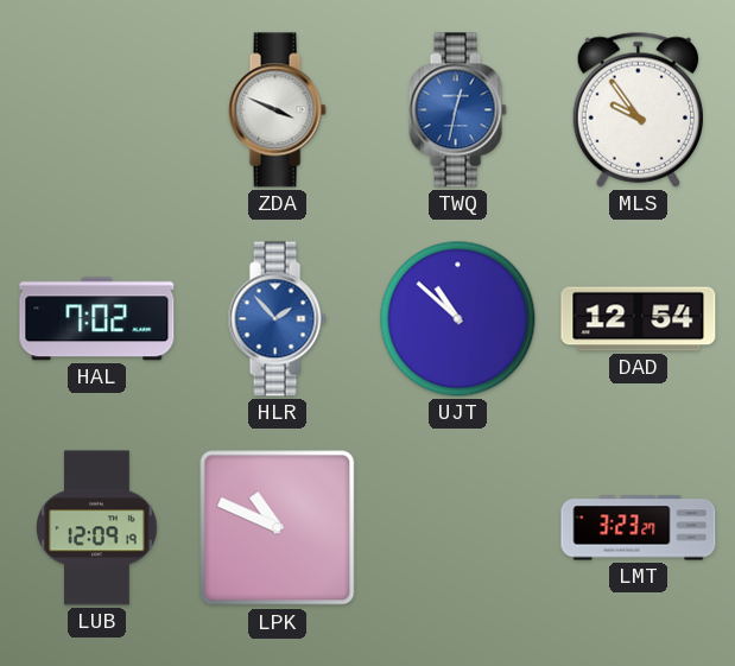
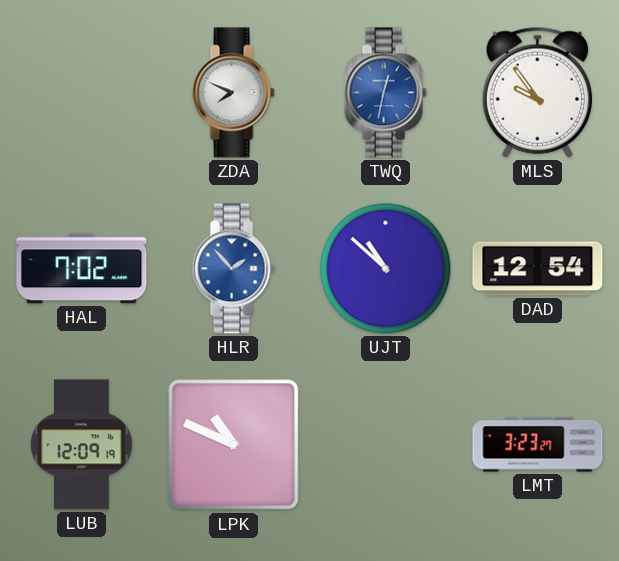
ZDA: 3:49 -> 7:49
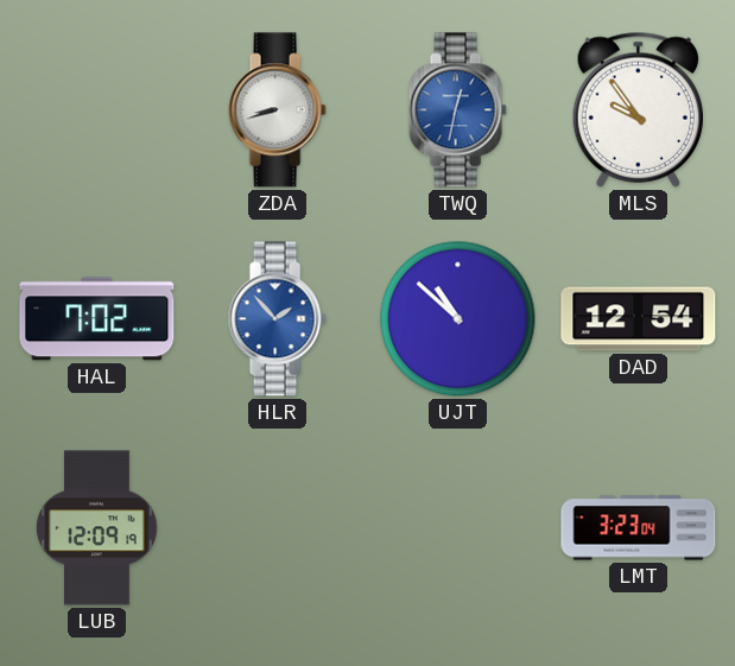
ZDA: 7:49 -> 8:42
LPK: 10:49 -> none
LMT: 3:23:27 -> 3:23:04
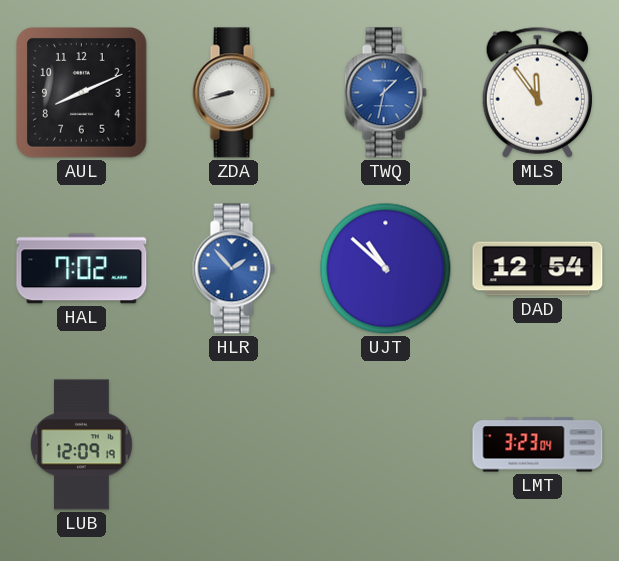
AUL: none -> 8:11
TWQ: 12:32 -> 1:32
MLS: 9:54 -> 11:54
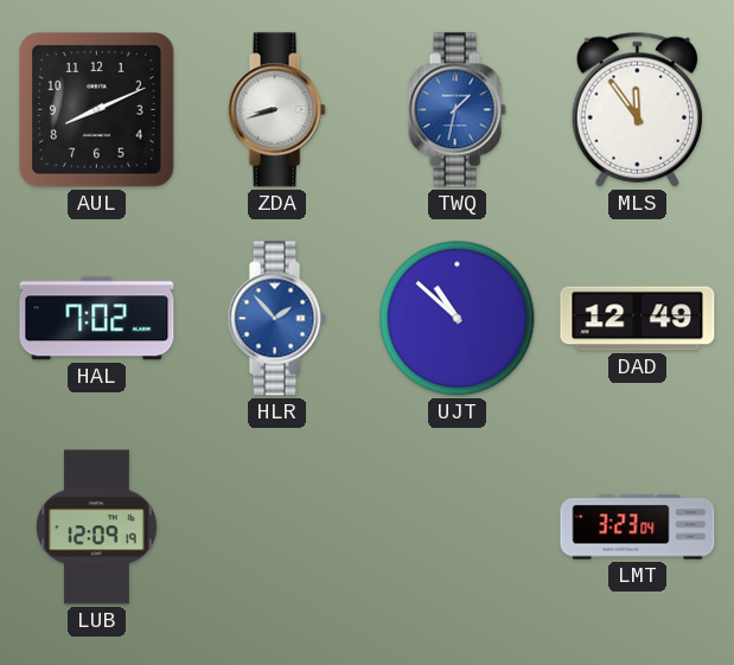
DAD: 12:54 -> 12:49
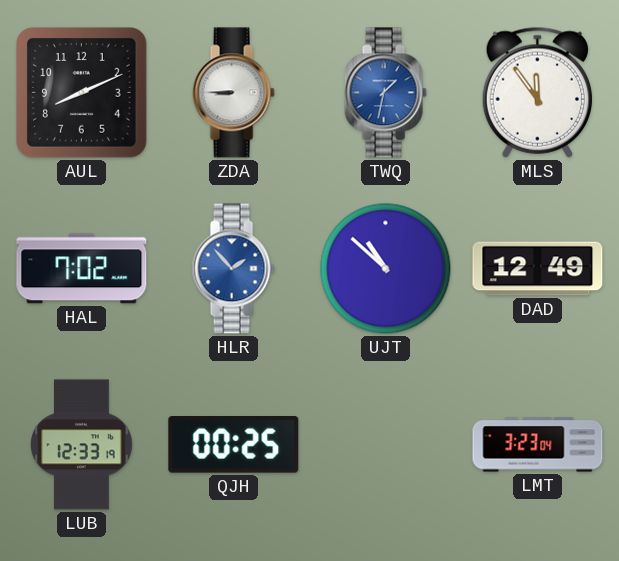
ZDA: 8:42 -> 8:45
LUB: 12:09 -> 12:33
QJH: none -> 00:25
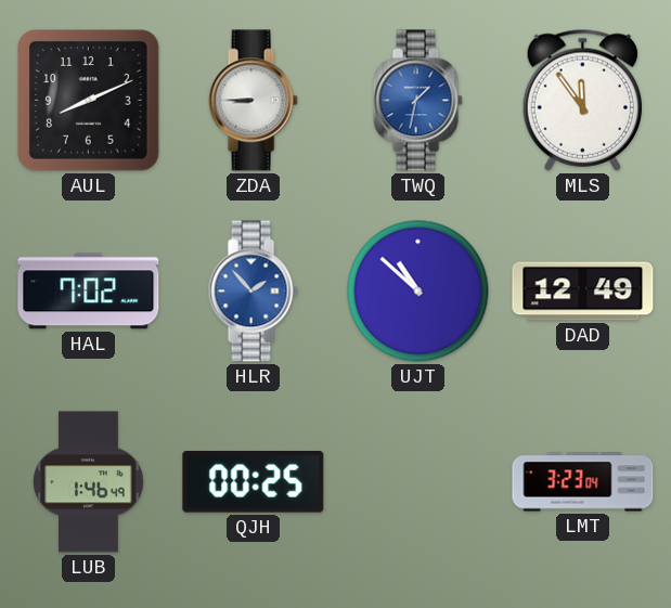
LUB: 12:33 -> 1:46
